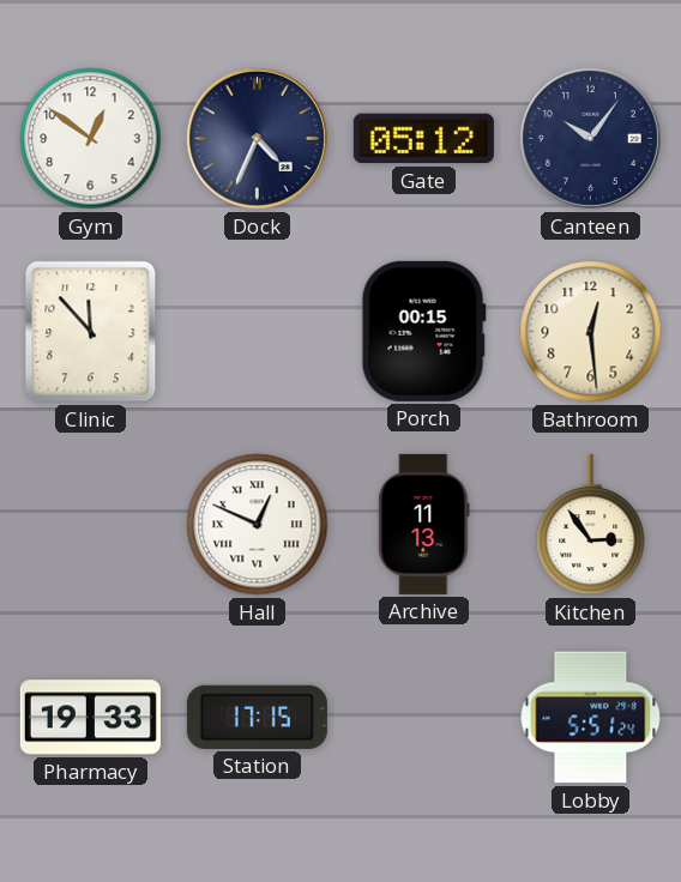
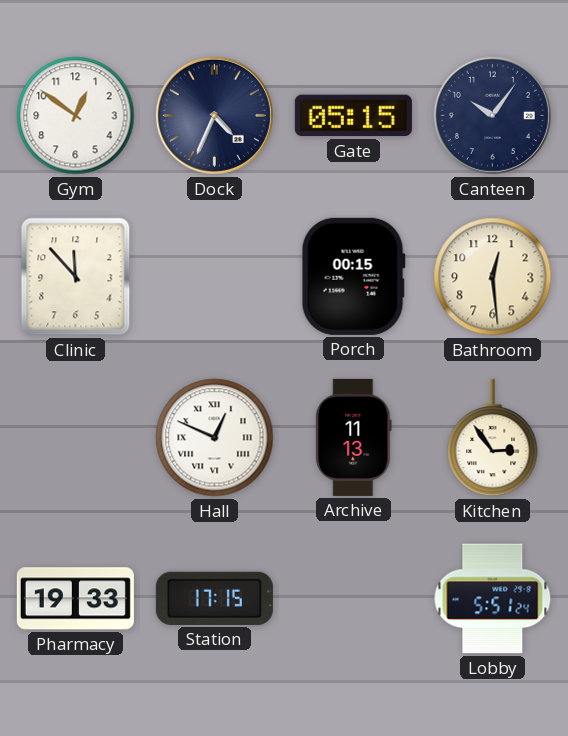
Gate: 05:12 -> 05:15
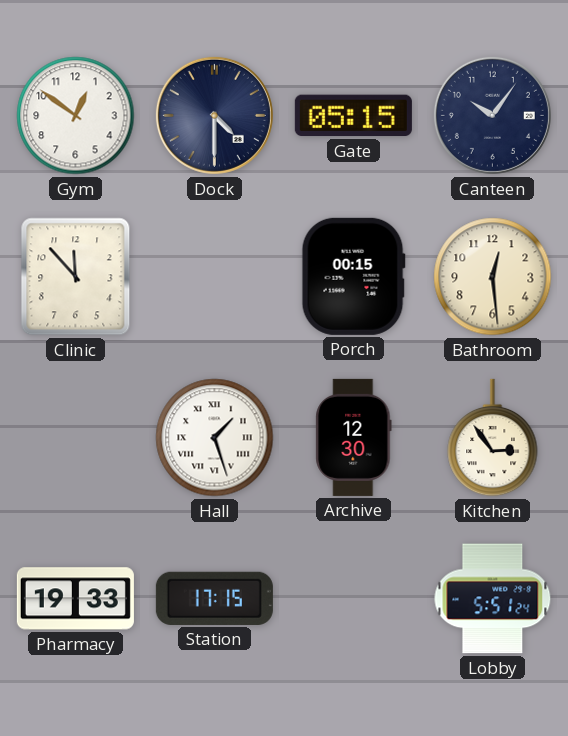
Dock: 4:34 -> 4:30
Hall: 12:49 -> 1:27
Archive: 11:13 -> 12:30
